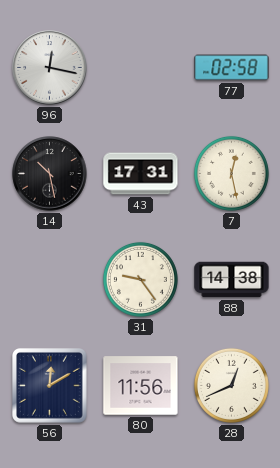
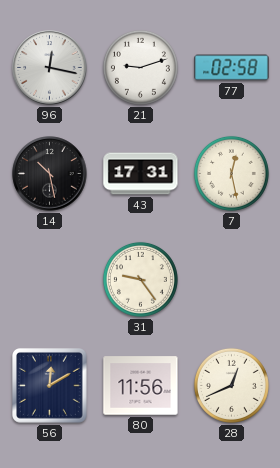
21: none -> 9:12
88: 14:38 -> none
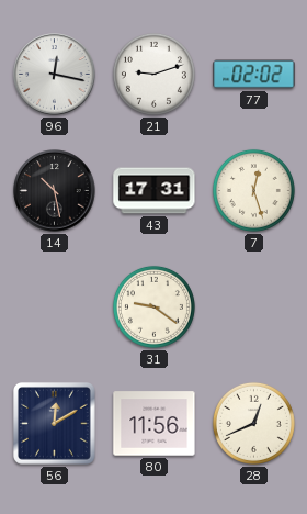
77: 02:58 -> 02:02
7: 12:28 -> 12:27
31: 9:24 -> 9:21
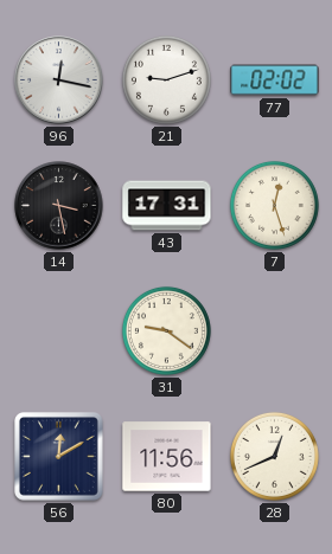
14: 10:28 -> 3:28
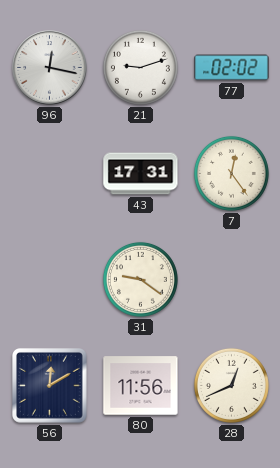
14: 3:28 -> none
7: 12:27 -> 12:24
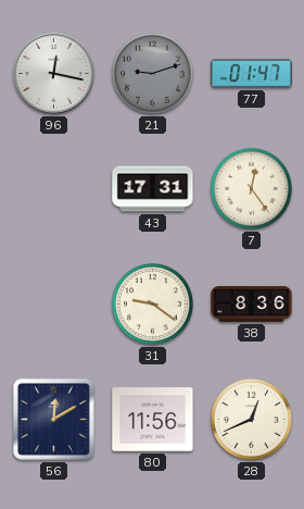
21 dial: white -> grey
77: 02:02 -> 01:47
38: none -> 8:36
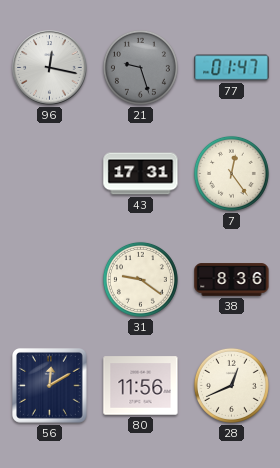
21: 9:12 -> 9:27
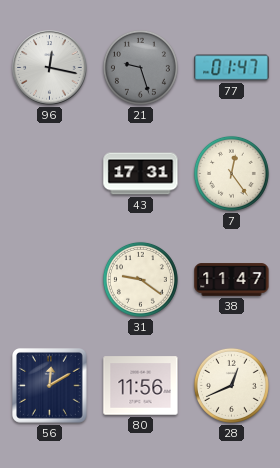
38: 8:36 -> 11:47
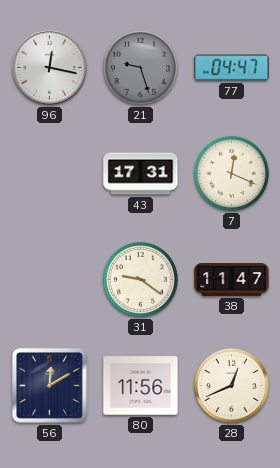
77: 01:47 -> 04:47
7: 12:24 -> 12:19
